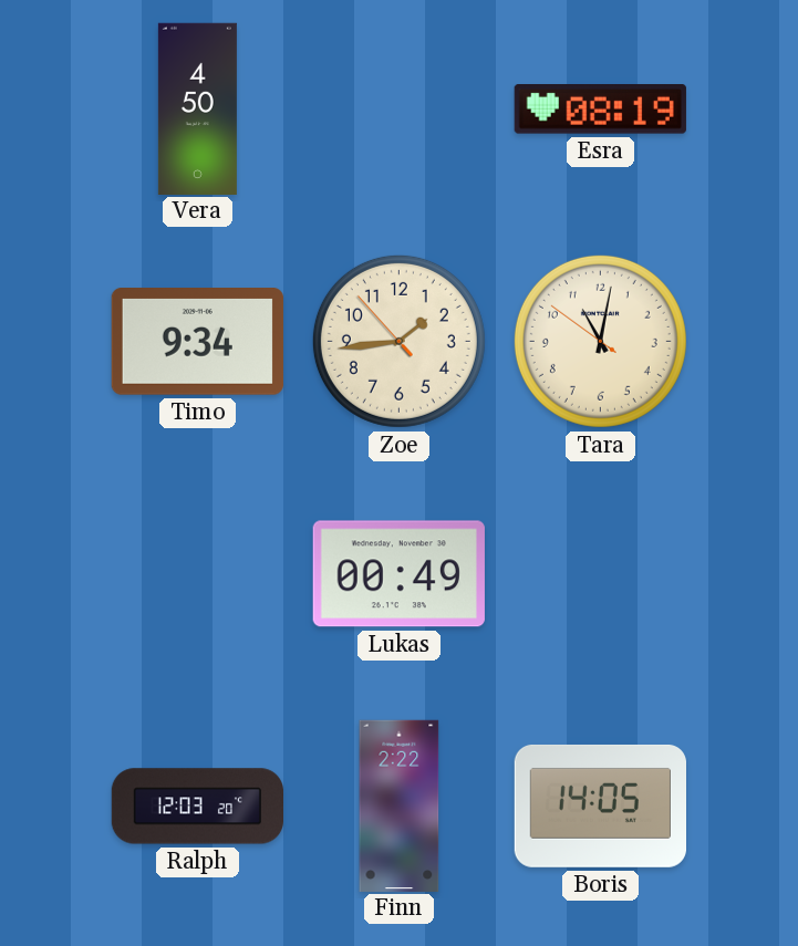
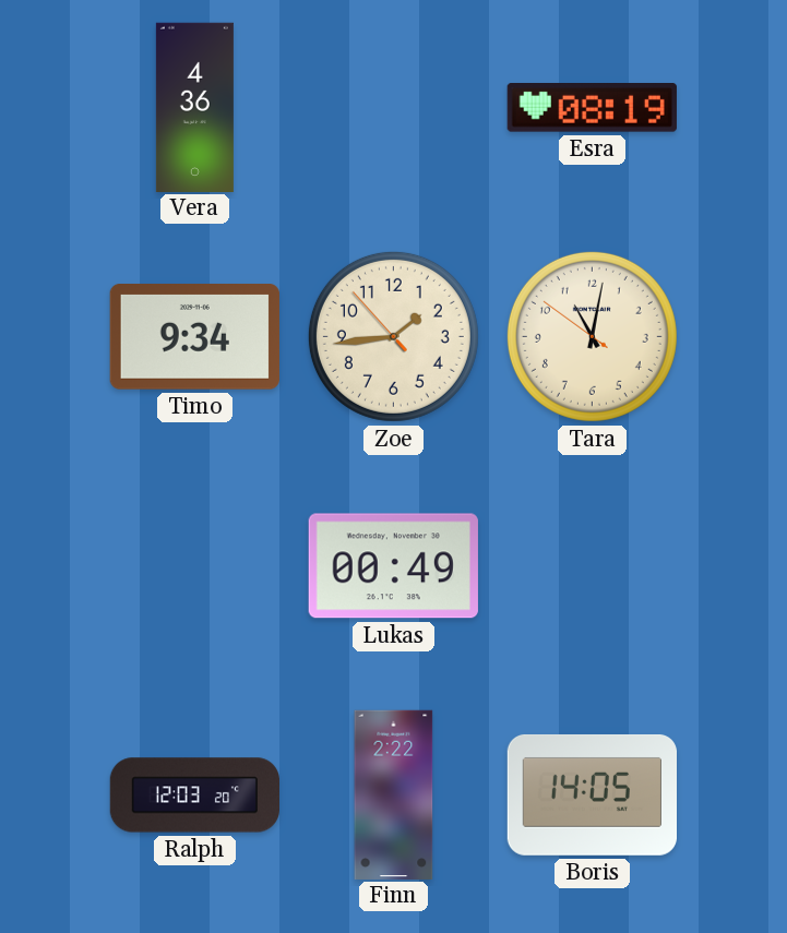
Vera: 4:50 -> 4:36
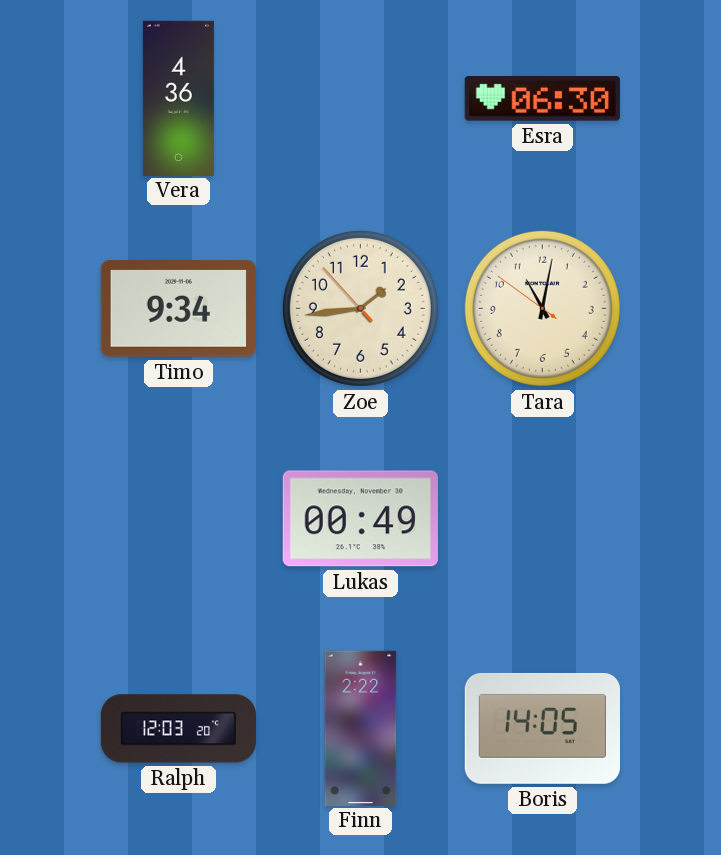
Esra: 08:19 -> 06:30
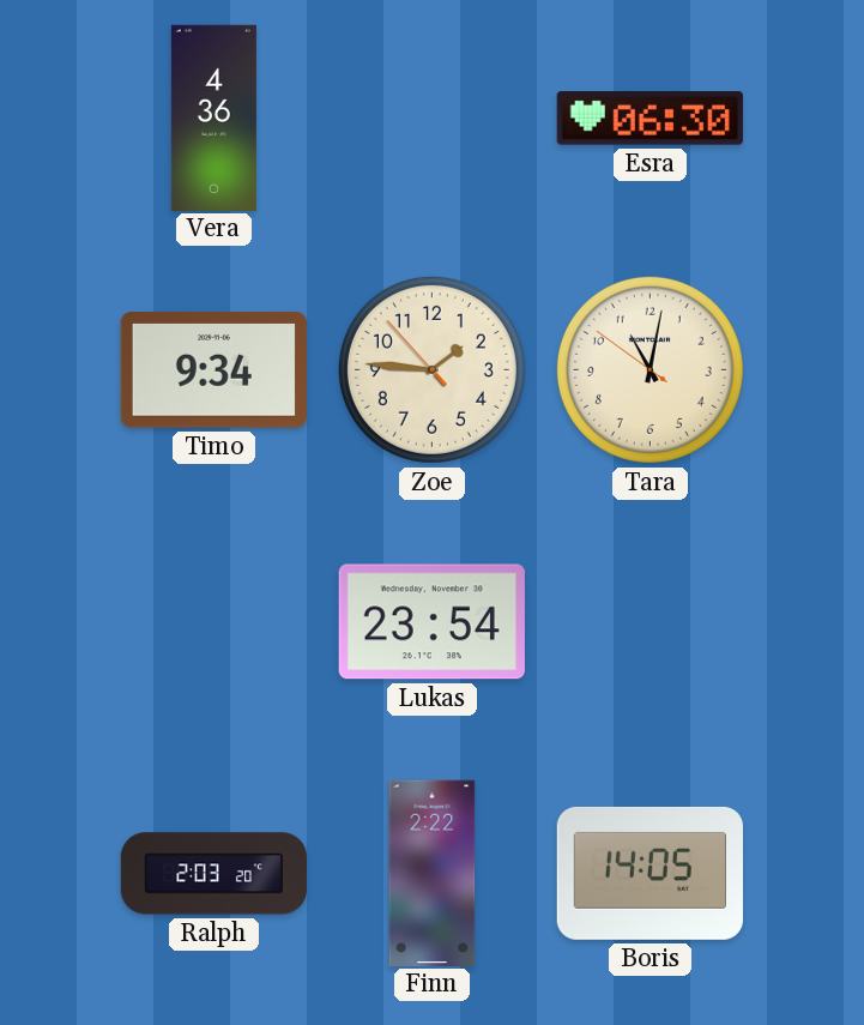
Zoe: 1:43 -> 1:45
Lukas: 00:49 -> 23:54
Ralph: 12:03 -> 2:03
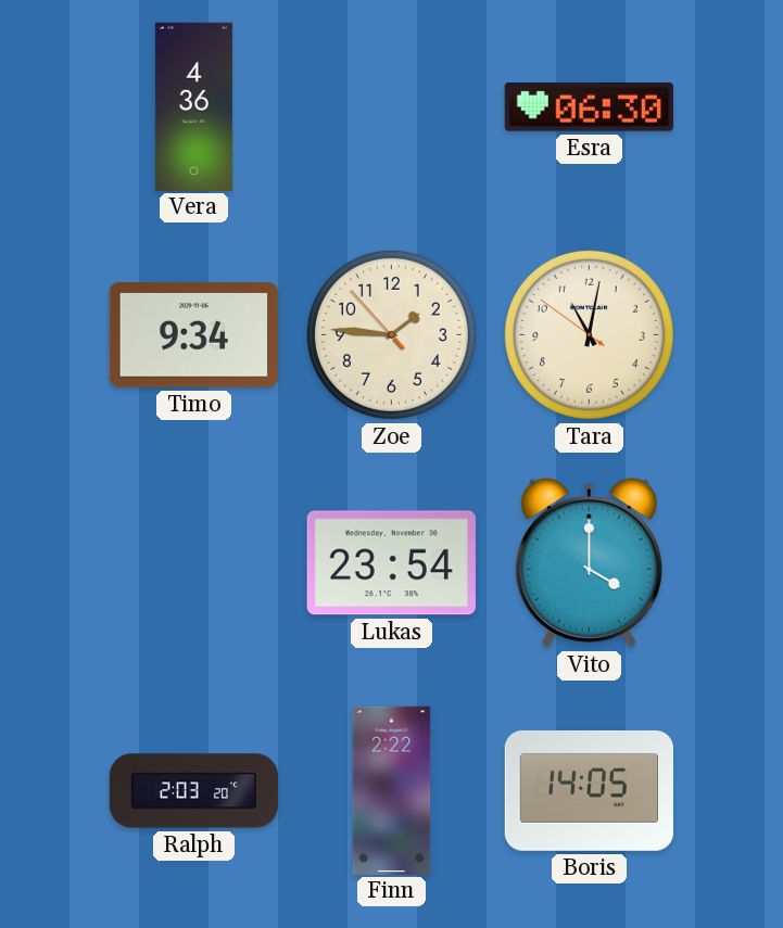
Vito: none -> 4:00
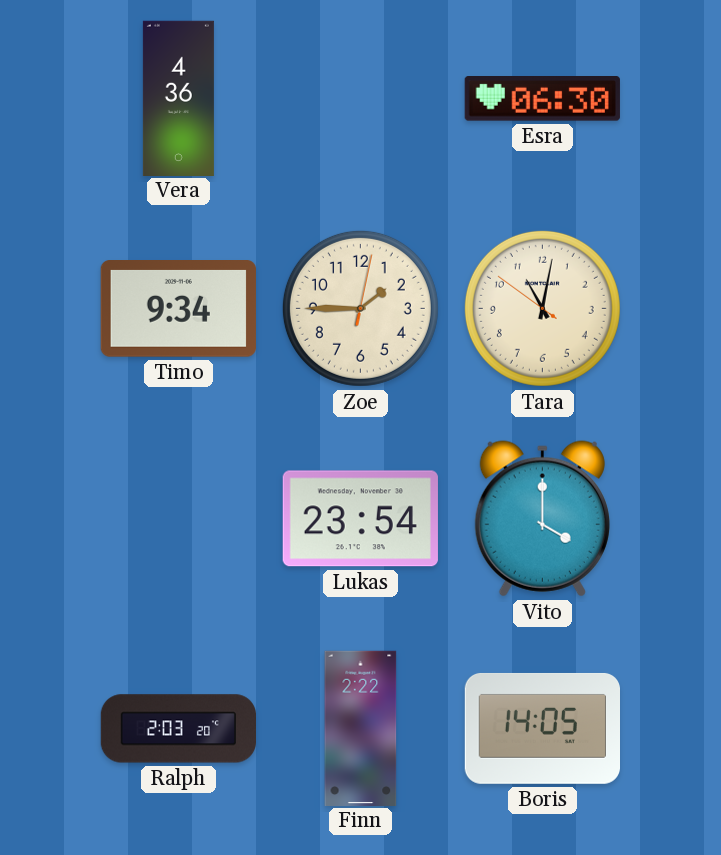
Zoe: 1:45:53 -> 1:45:02
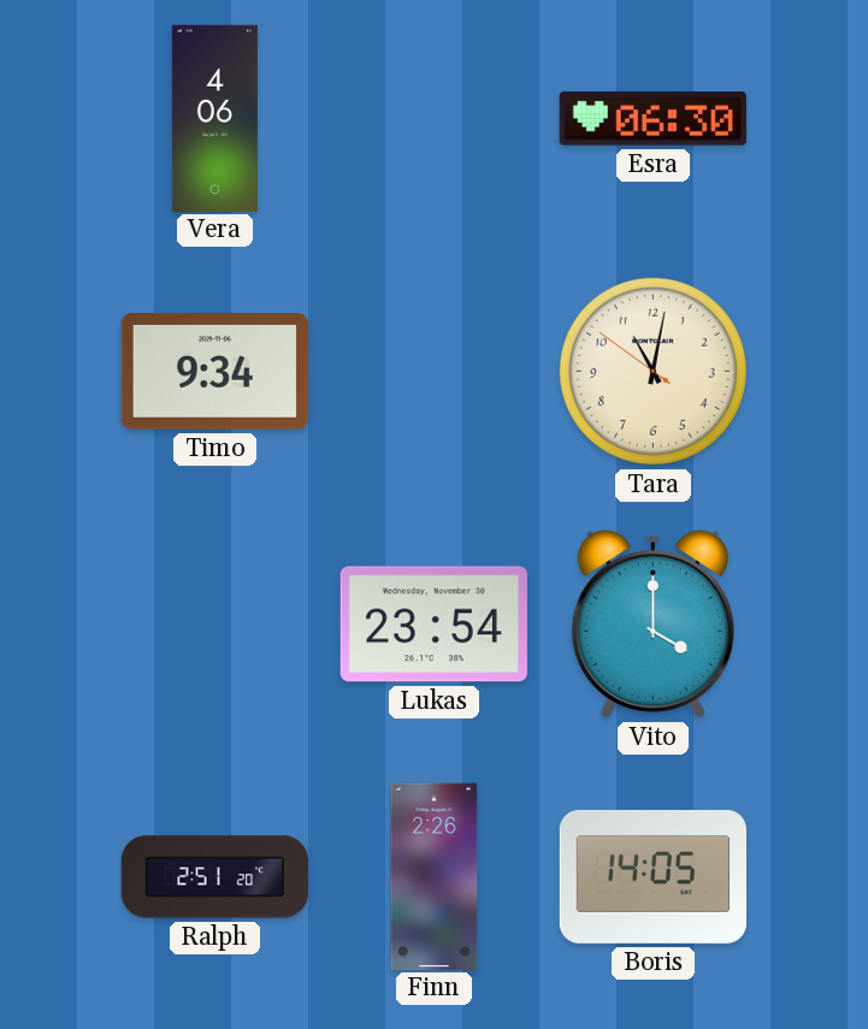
Vera: 4:36 -> 4:06
Zoe: 1:45 -> none
Ralph: 2:03 -> 2:51
Finn: 2:22 -> 2:26
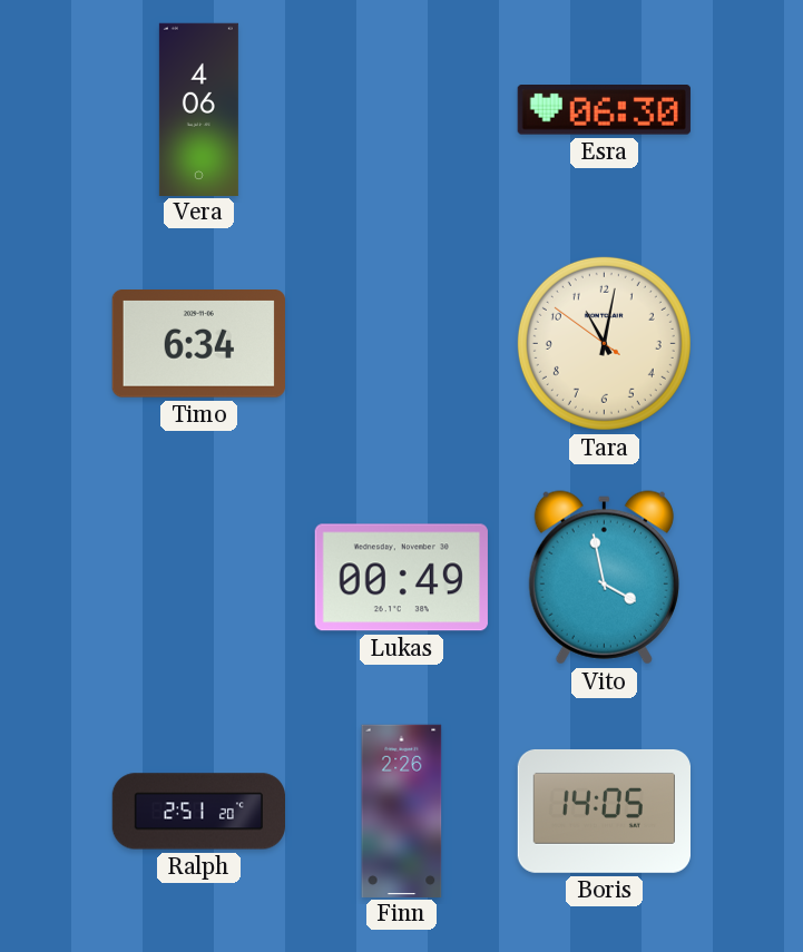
Timo: 9:34 -> 6:34
Lukas: 23:54 -> 00:49
Vito: 4:00 -> 3:58
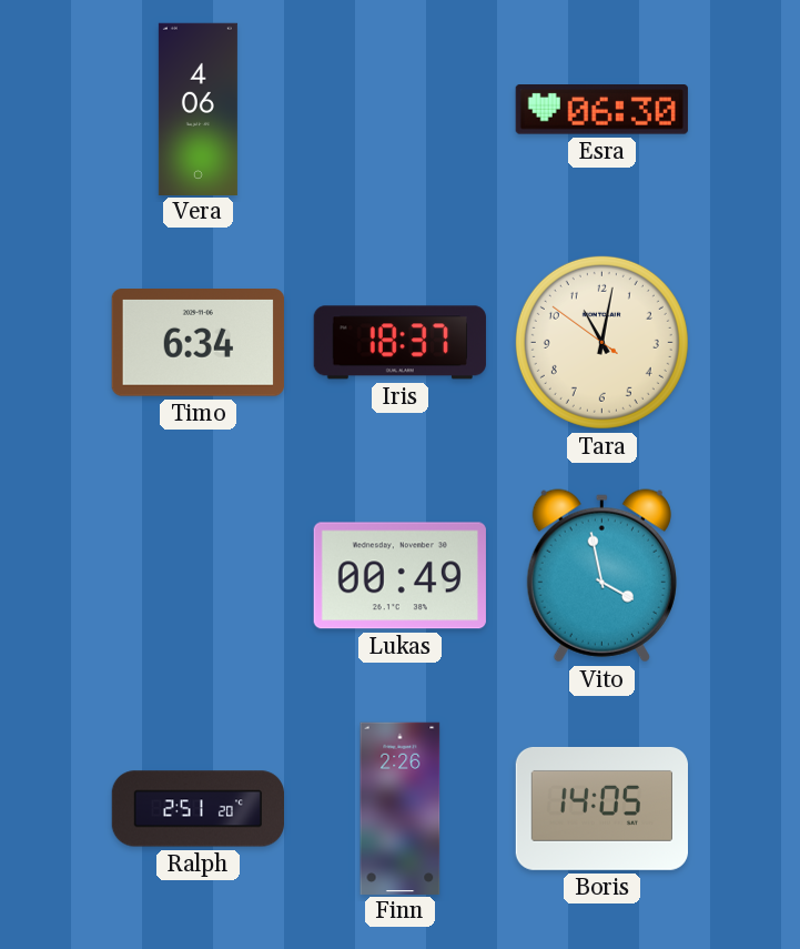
Iris: none -> 18:37
